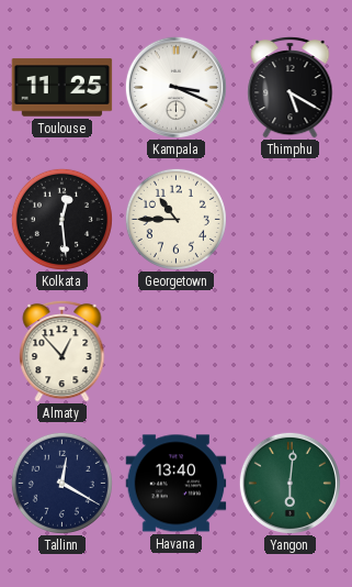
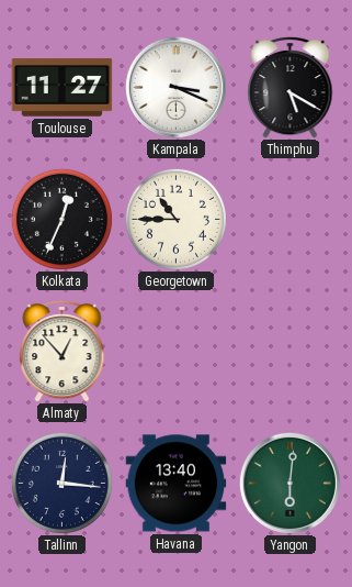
Toulouse: 11:25 -> 11:27
Kolkata: 12:29 -> 12:34
Tallinn: 12:20 -> 12:16
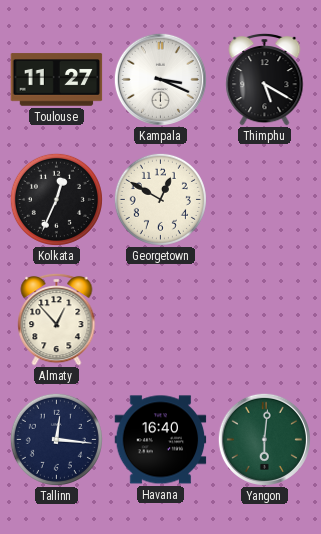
Georgetown: 10:45 -> 12:50
Havana: 13:40 -> 16:40
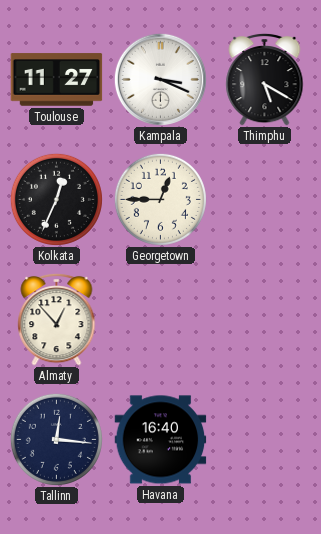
Georgetown: 12:50 -> 12:45
Yangon: 6:01 -> none
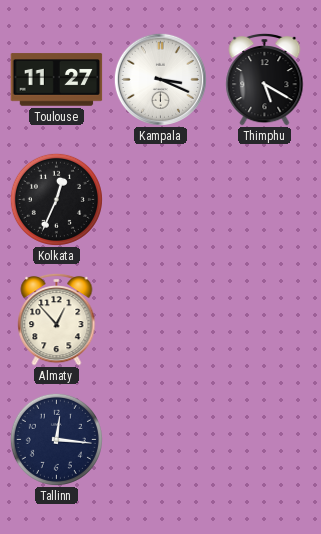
Georgetown: 12:45 -> none
Havana: 16:40 -> none
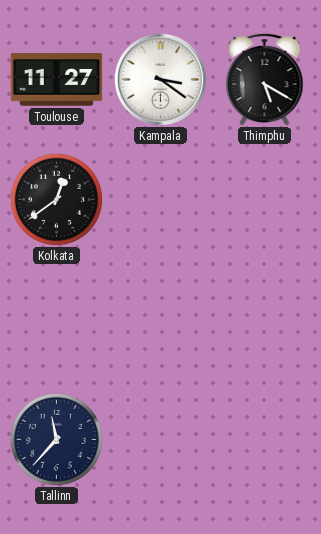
Kampala: 3:19 -> 3:21
Kolkata: 12:34 -> 12:39
Almaty: 12:53 -> none
Tallinn: 12:16 -> 11:37
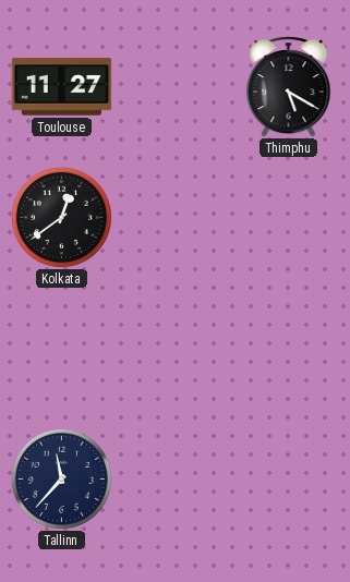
Kampala: 3:21 -> none
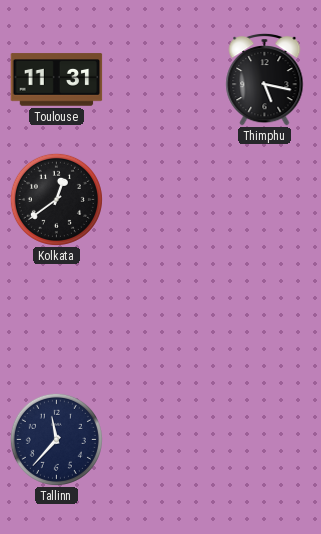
Toulouse: 11:27 -> 11:31
Thimphu: 5:20 -> 5:17
